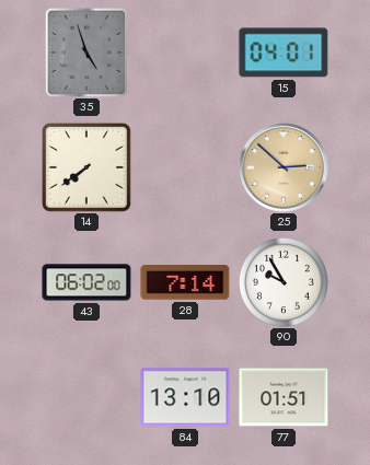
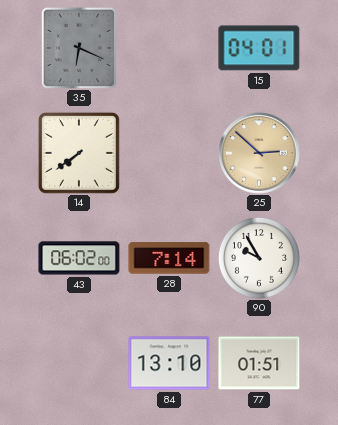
35: 4:57 -> 6:19
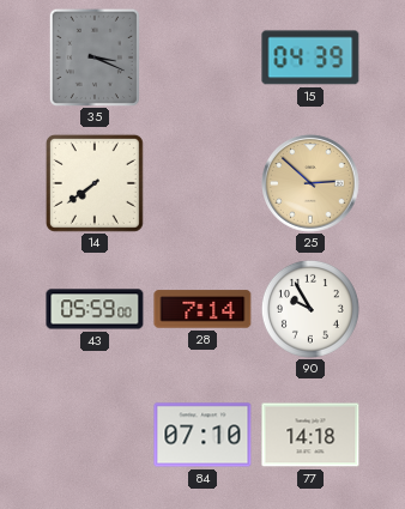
35: 6:19 -> 3:19
15: 04:01 -> 04:39
43: 06:02 -> 05:59
84: 13:10 -> 07:10
77: 01:51 -> 14:18
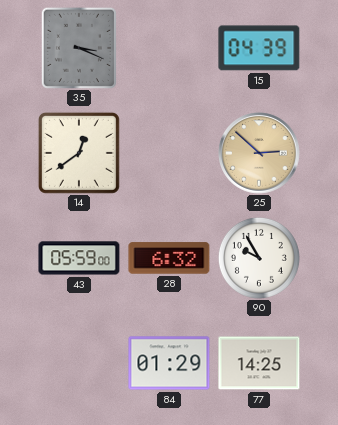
14: 7:39 -> 12:39
28: 7:14 -> 6:32
84: 07:10 -> 01:29
77: 14:18 -> 14:25
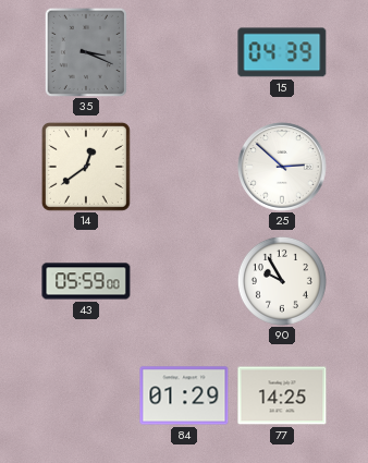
25 dial: champagne -> white
28: 6:32 -> none
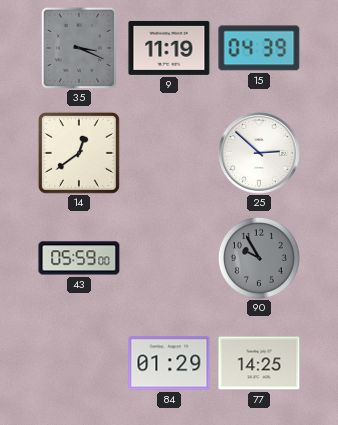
9: none -> 11:19
90 dial: white -> grey
